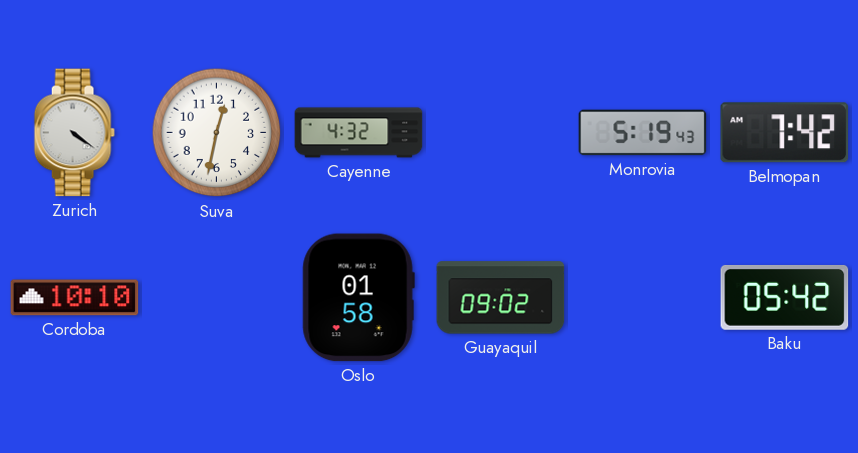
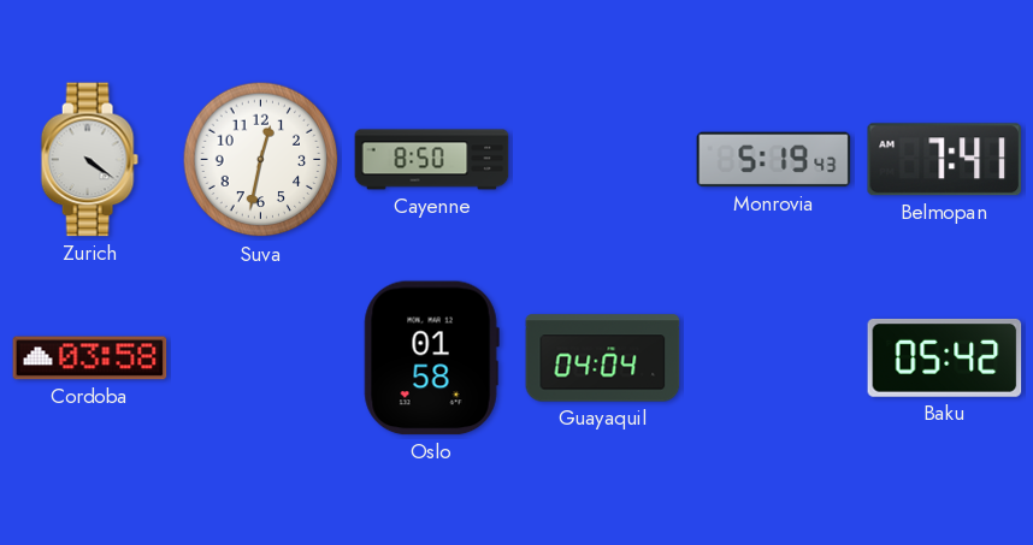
Cayenne: 4:32 -> 8:50
Belmopan: 7:42 -> 7:41
Cordoba: 10:10 -> 03:58
Guayaquil: 09:02 -> 04:04
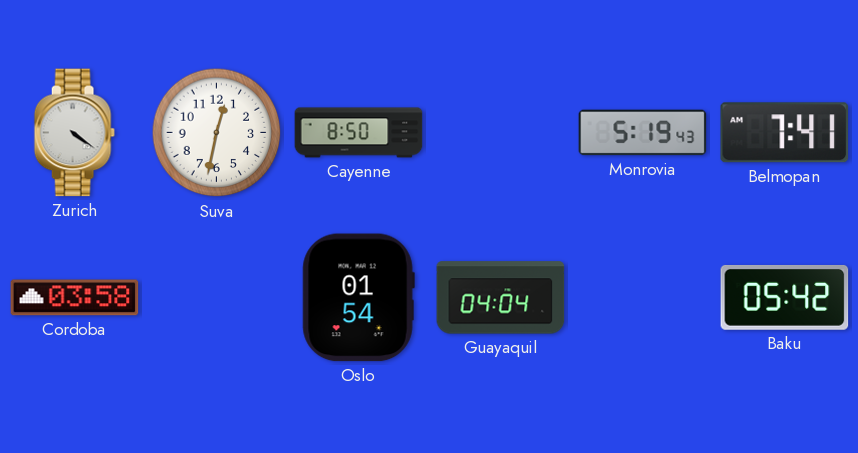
Oslo: 01:58 -> 01:54
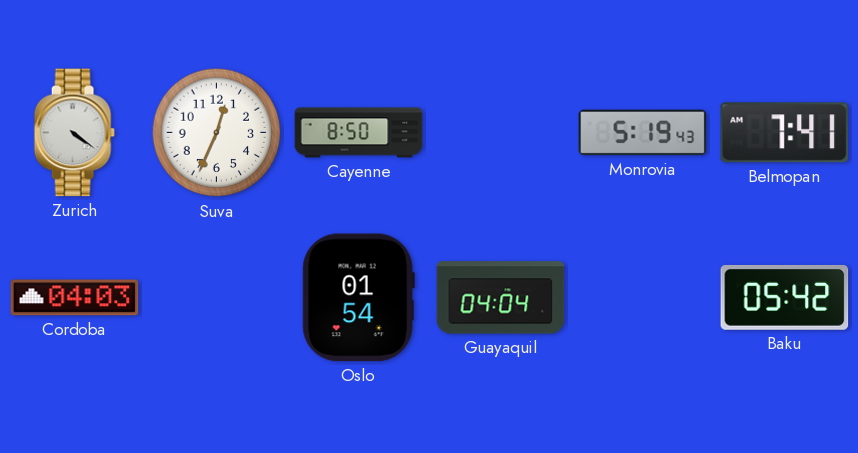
Suva: 12:32 -> 12:34
Cordoba: 03:58 -> 04:03
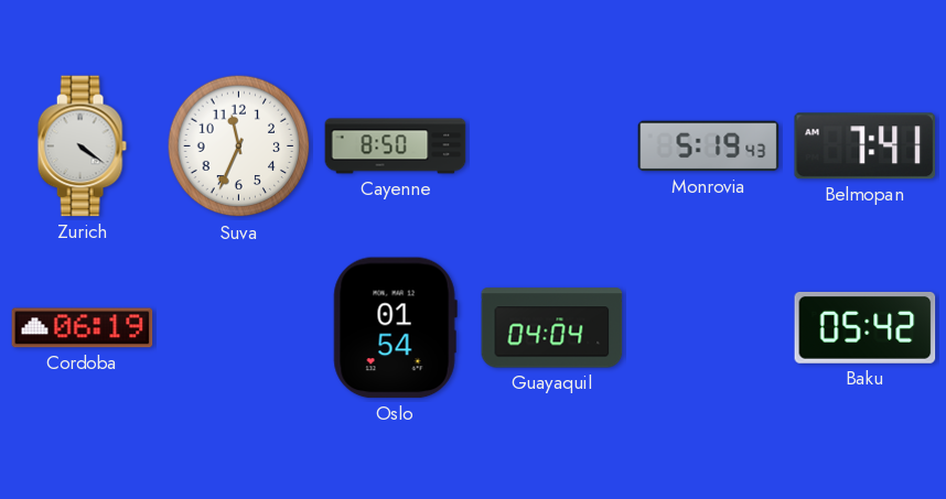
Suva: 12:34 -> 11:34
Cordoba: 04:03 -> 06:19
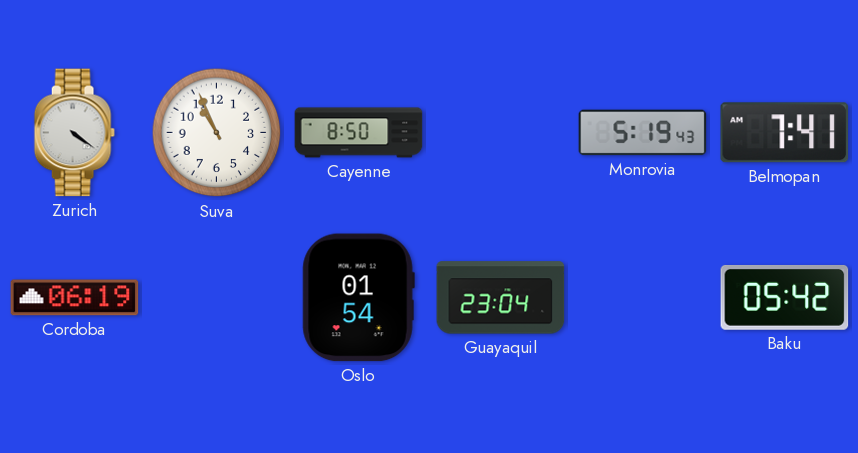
Suva: 11:34 -> 10:56
Guayaquil: 04:04 -> 23:04
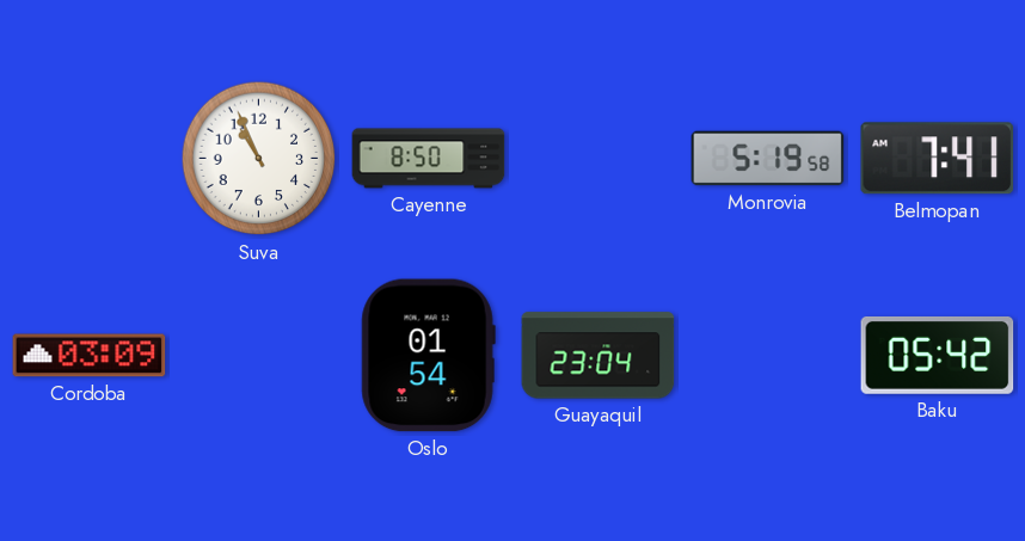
Zurich: 4:21 -> none
Monrovia: 5:19:43 -> 5:19:58
Cordoba: 06:19 -> 03:09
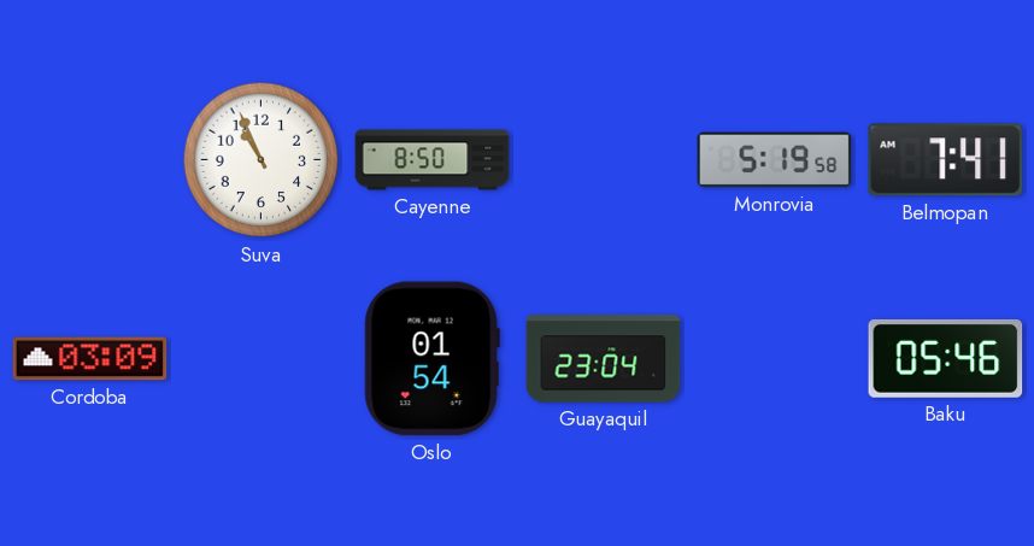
Baku: 05:42 -> 05:46
